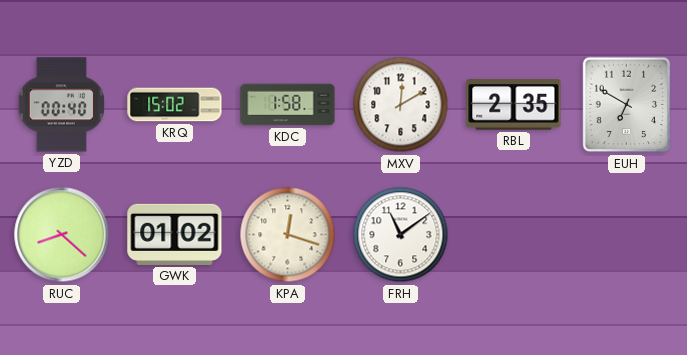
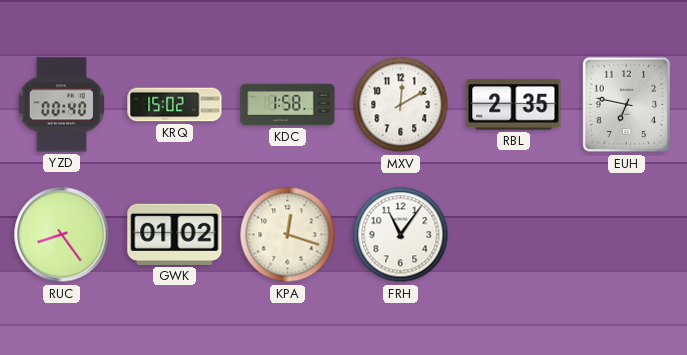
EUH: 6:50 -> 6:47
RUC: 8:22 -> 8:24
FRH: 11:09 -> 11:06
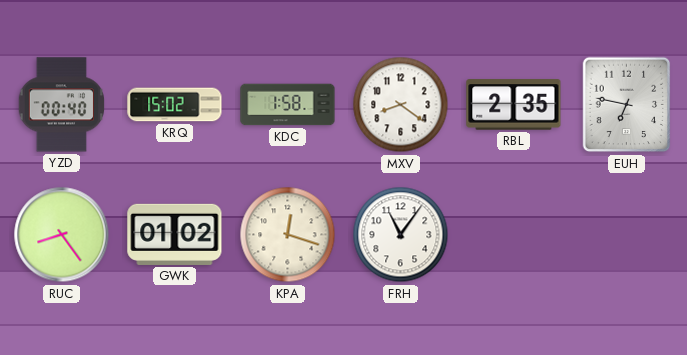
MXV: 12:10 -> 8:21
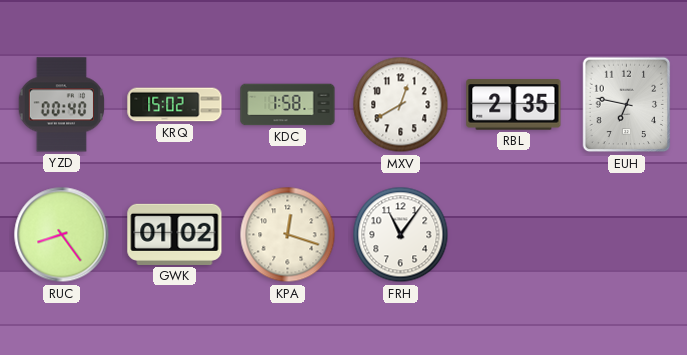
MXV: 8:21 -> 12:40
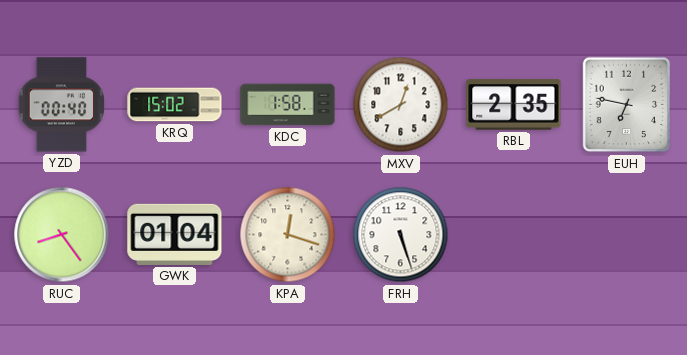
GWK: 01:02 -> 01:04
FRH: 11:06 -> 5:27
